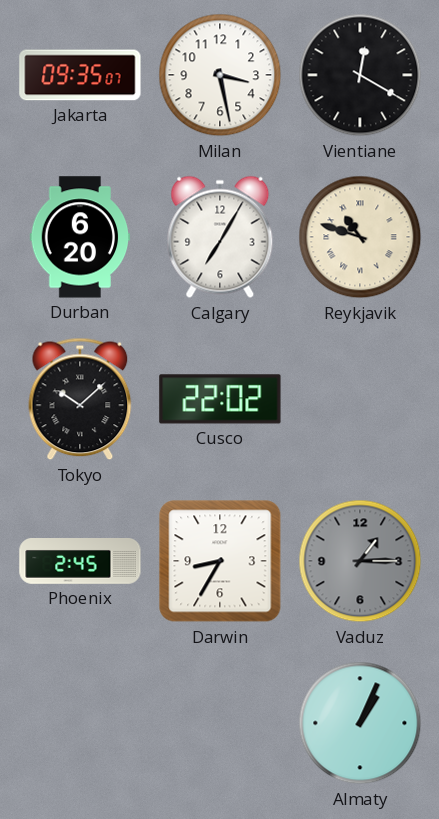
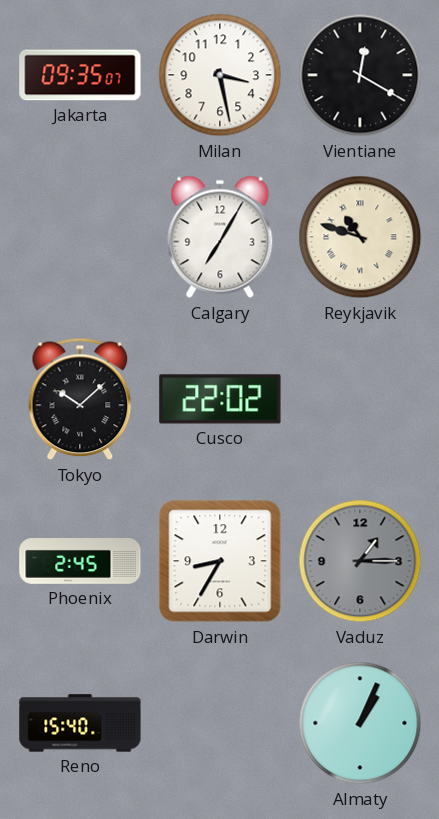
Durban: 6:20 -> none
Reno: none -> 15:40
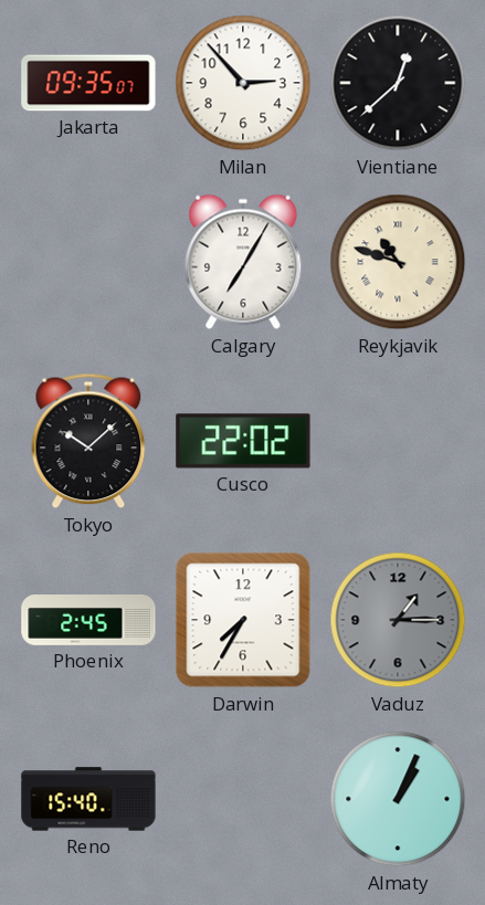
Milan: 3:28 -> 2:53
Vientiane: 12:20 -> 12:38
Darwin: 8:35 -> 7:35
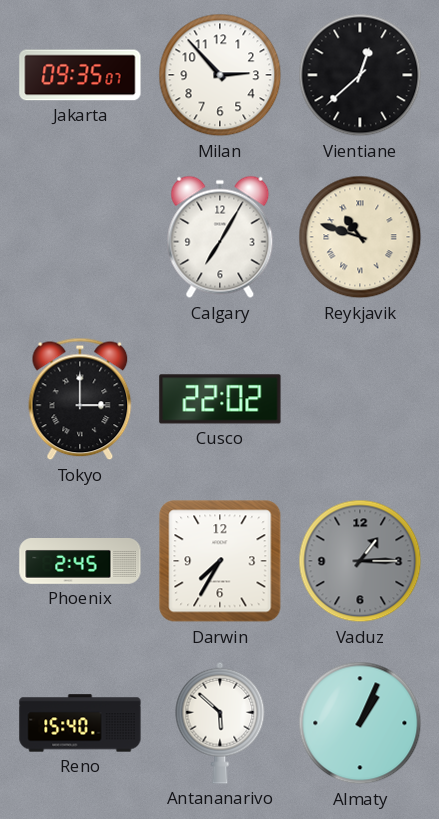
Tokyo: 10:08 -> 3:00
Antananarivo: none -> 5:52
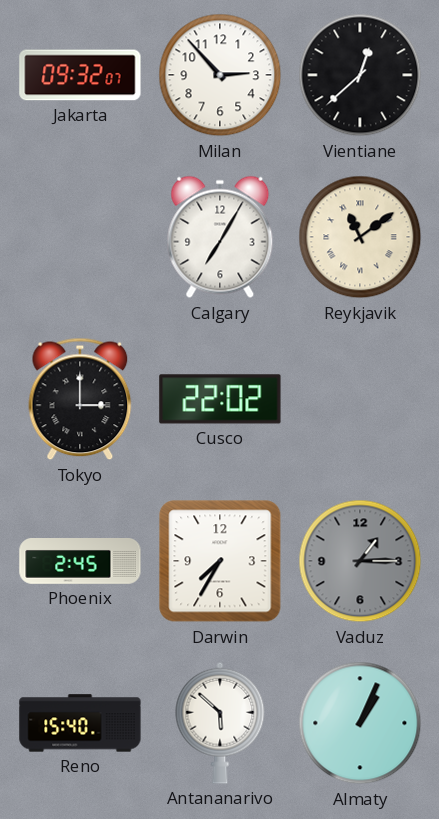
Jakarta: 09:35 -> 09:32
Reykjavik: 10:48 -> 11:09
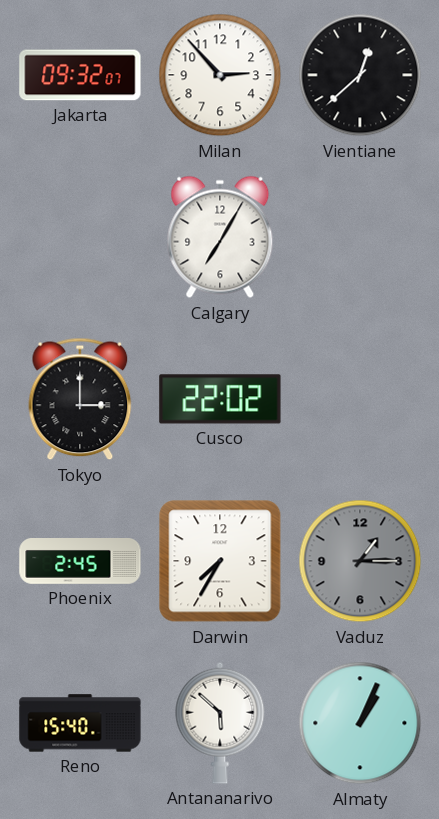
Reykjavik: 11:09 -> none
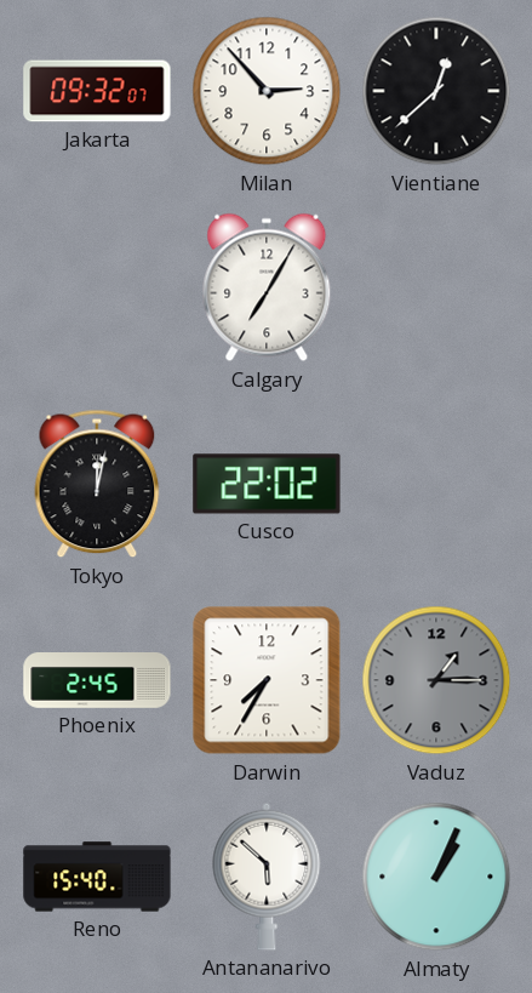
Tokyo: 3:00 -> 12:02
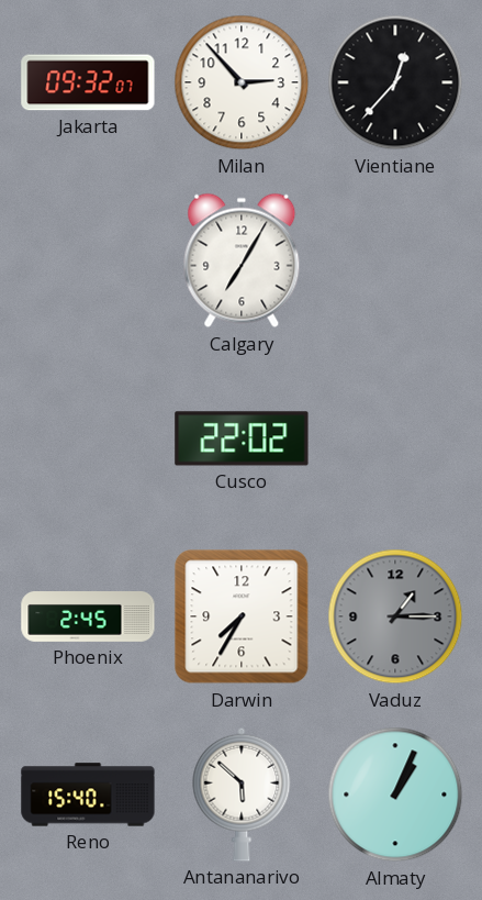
Vientiane: 12:38 -> 12:37
Tokyo: 12:02 -> none
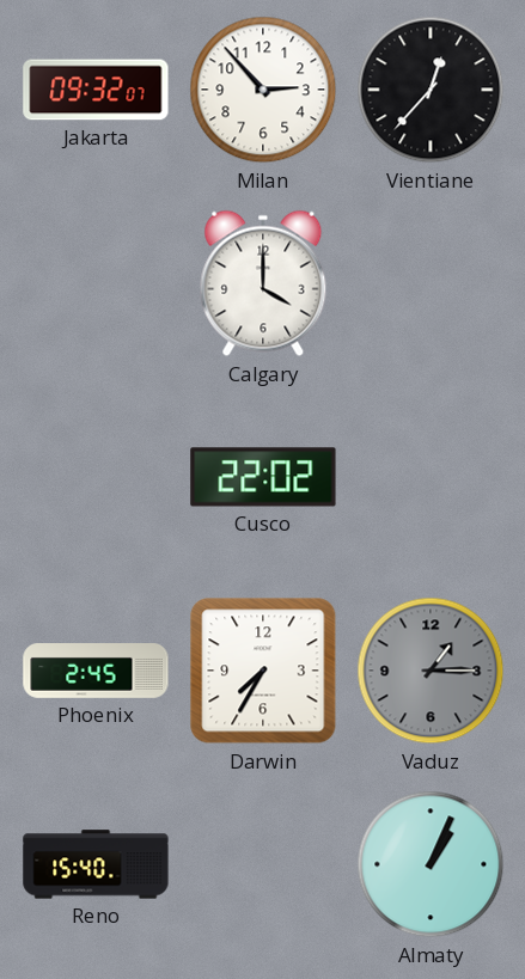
Calgary: 7:05 -> 4:00
Antananarivo: 5:52 -> none
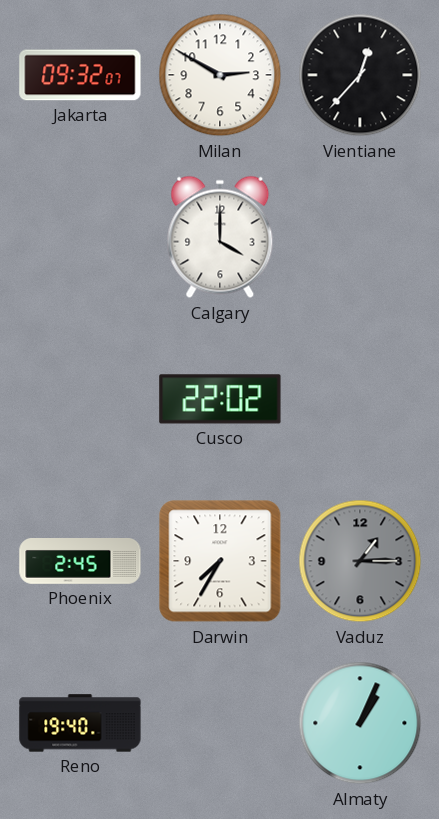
Milan: 2:53 -> 2:50
Reno: 15:40 -> 19:40
